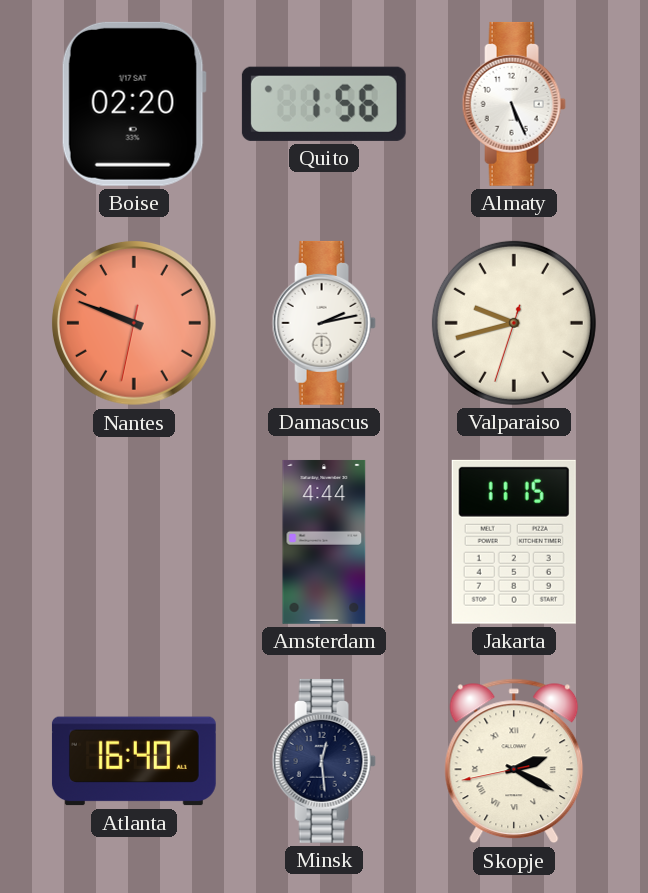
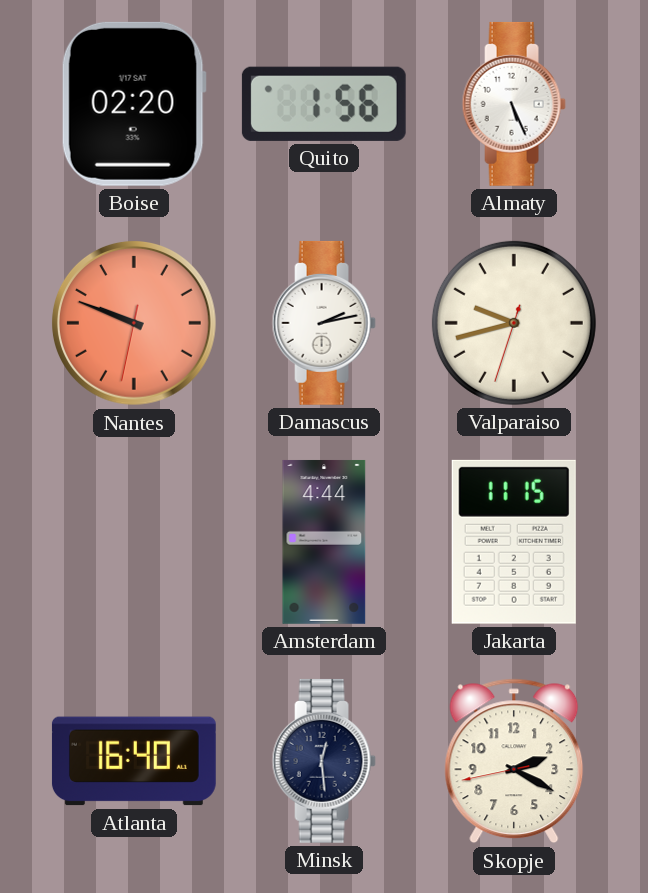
Skopje numerals: Roman -> Arabic
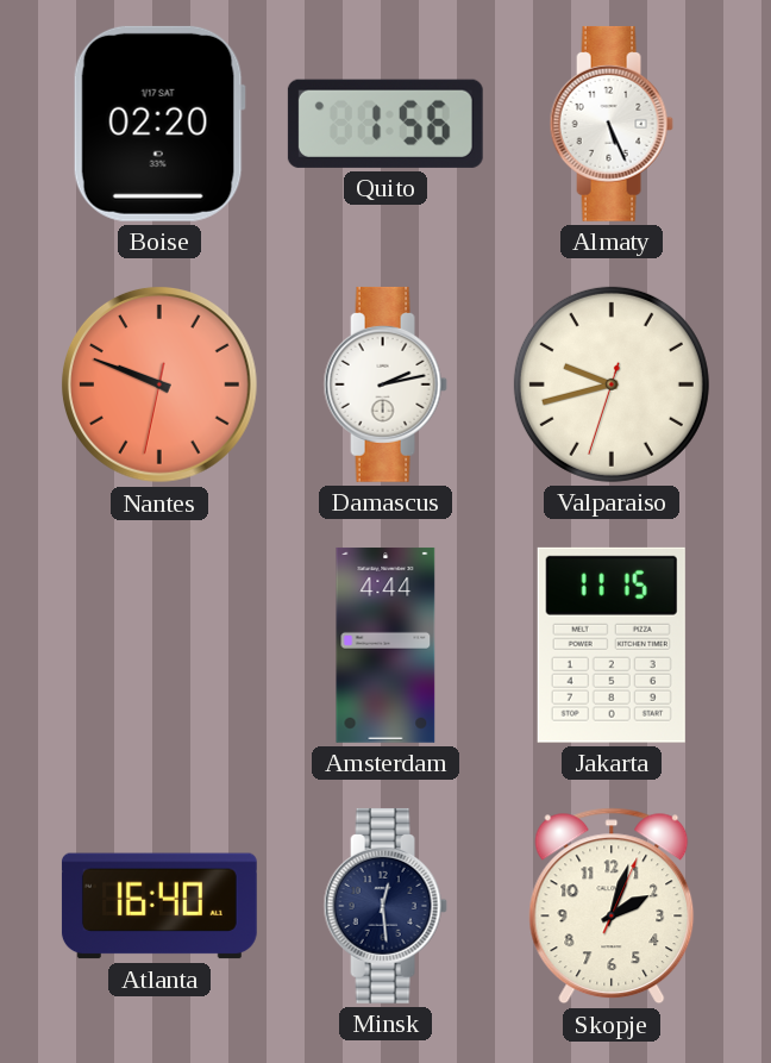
Skopje: 2:19 -> 2:03
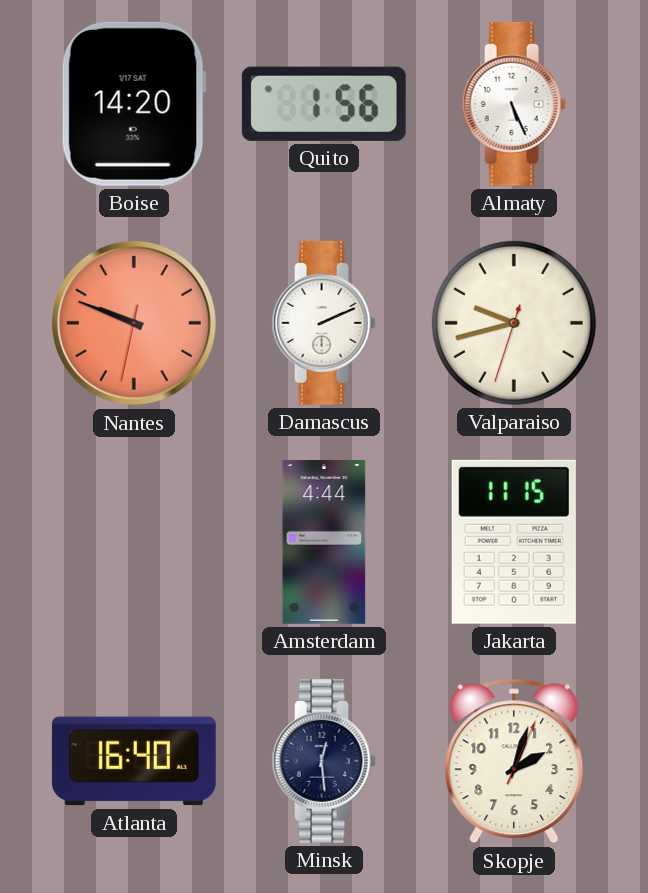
Boise: 02:20 -> 14:20
Damascus: 2:13 -> 2:11
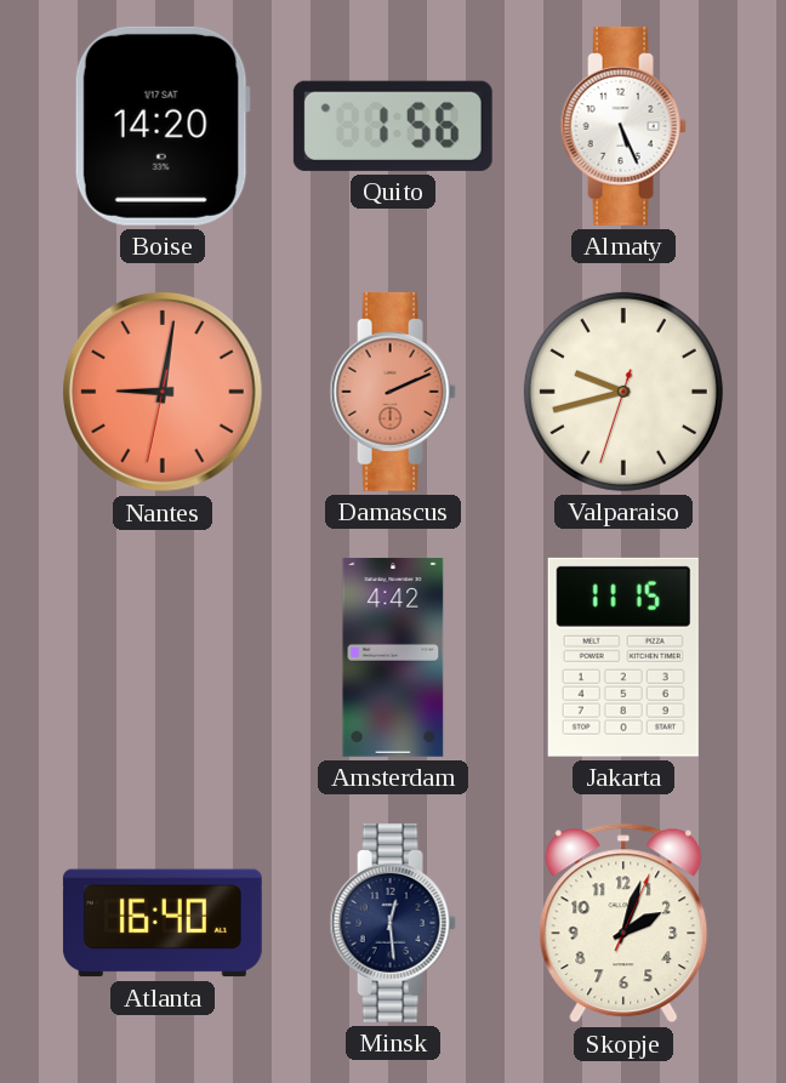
Nantes: 9:48 -> 9:01
Damascus dial: white -> salmon
Amsterdam: 4:44 -> 4:42
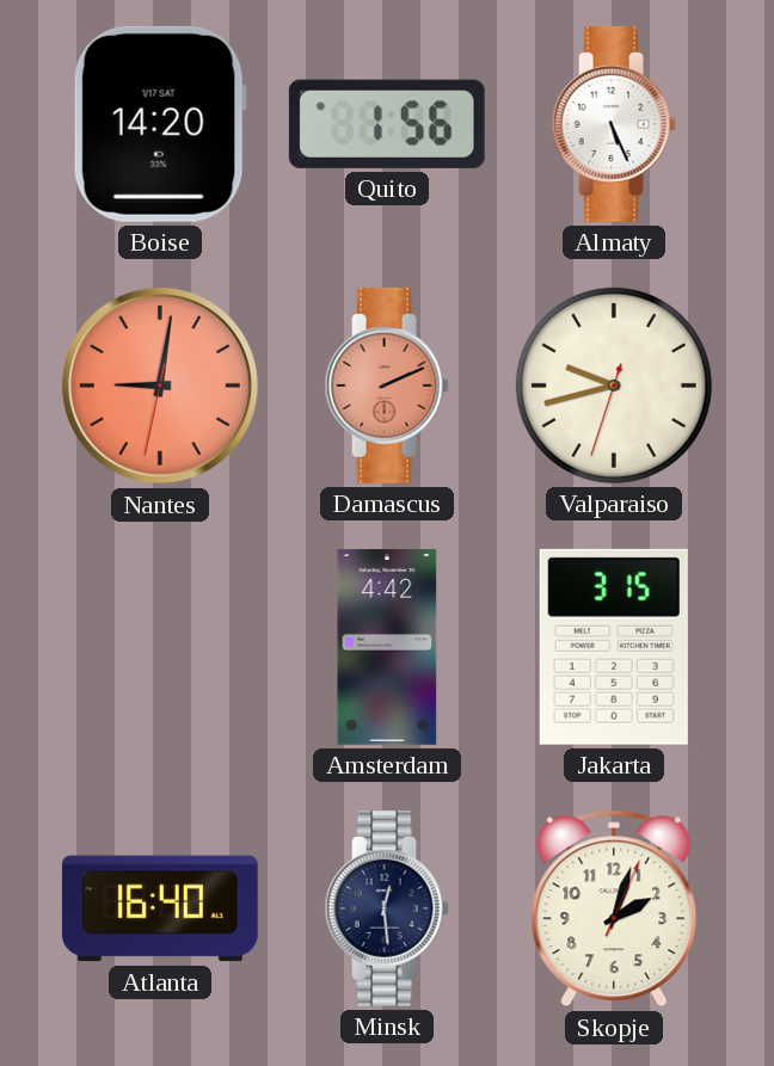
Jakarta: 11:15 -> 3:15
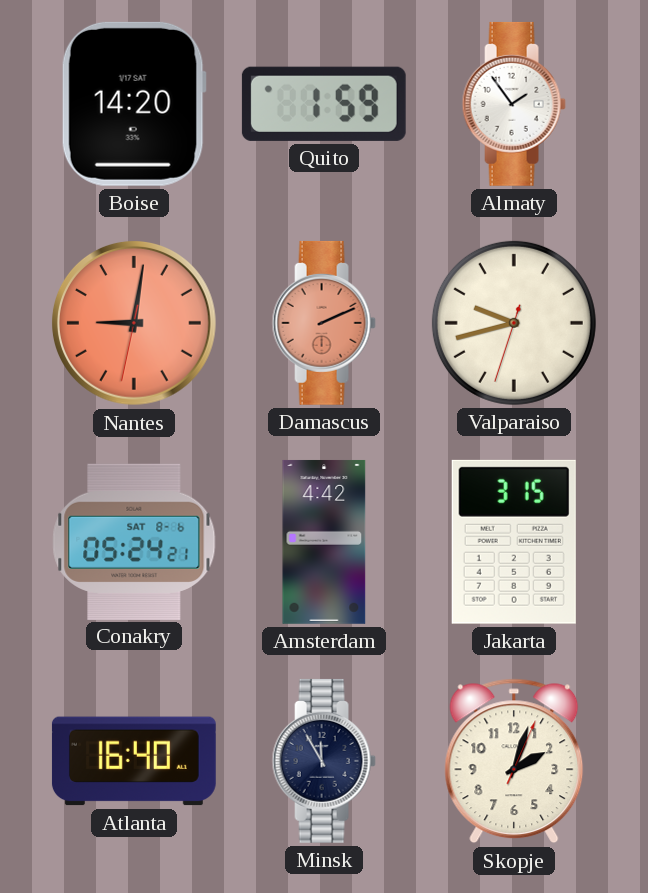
Quito: 1:56 -> 1:59
Almaty: 5:26 -> 1:54
Conakry: none -> 05:24
Minsk: 12:29 -> 11:55
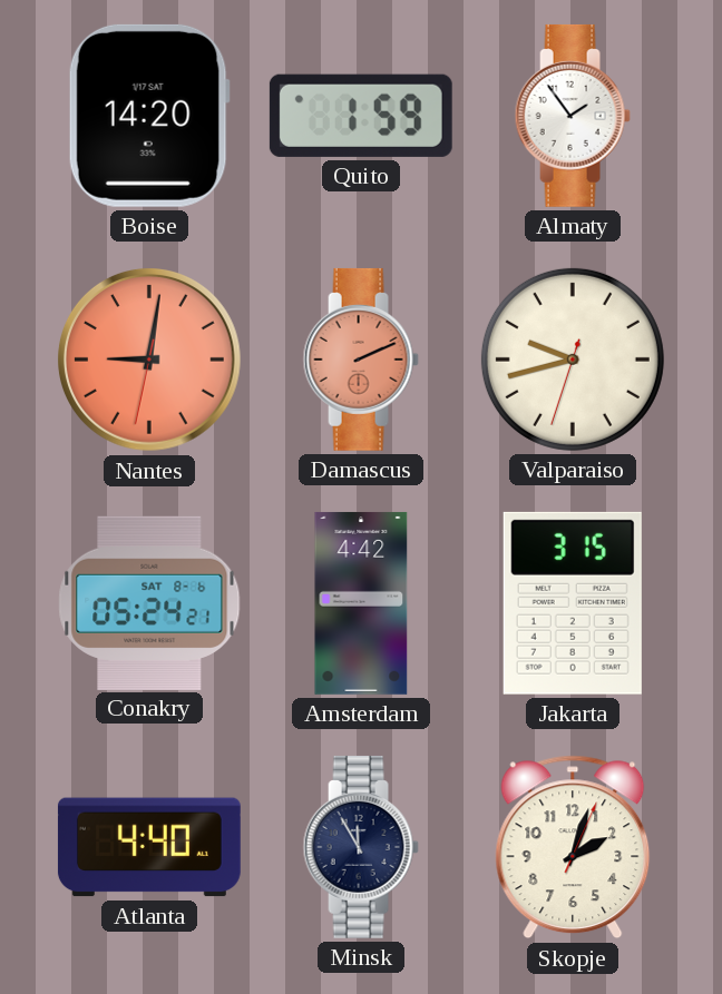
Atlanta: 16:40 -> 4:40
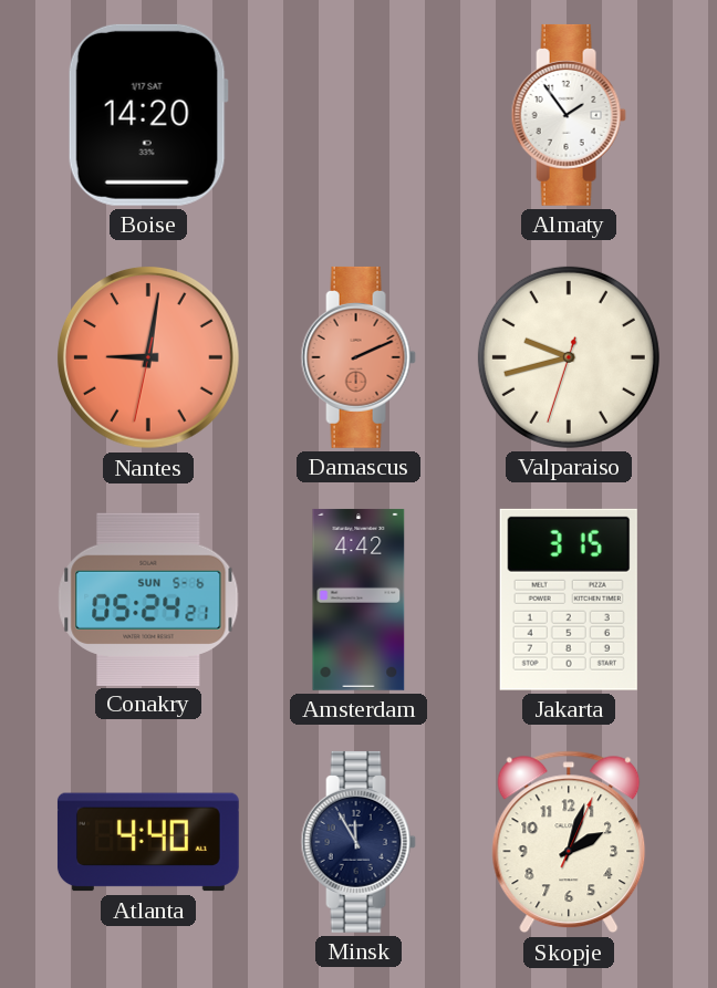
Quito: 1:59 -> none
Conakry date: SAT 8-6 -> SUN 5-6
